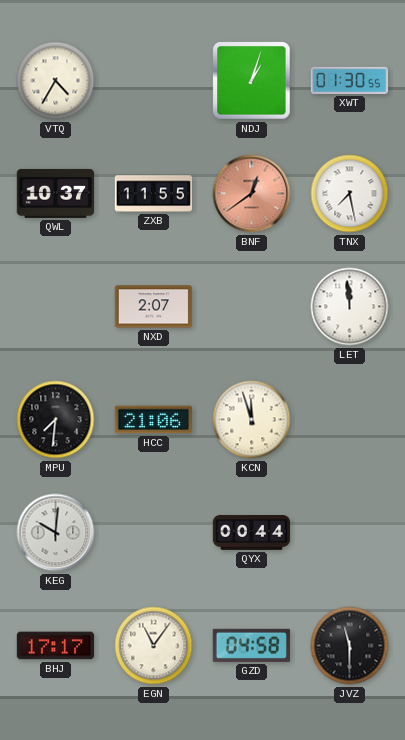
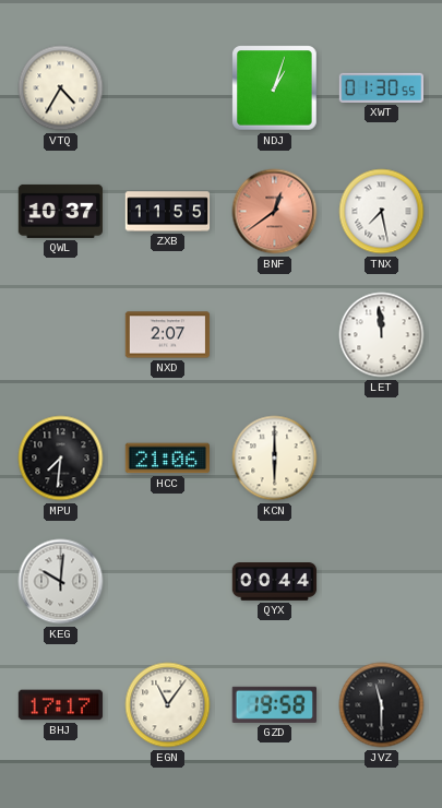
KCN: 11:57 -> 6:00
GZD: 04:58 -> 19:58
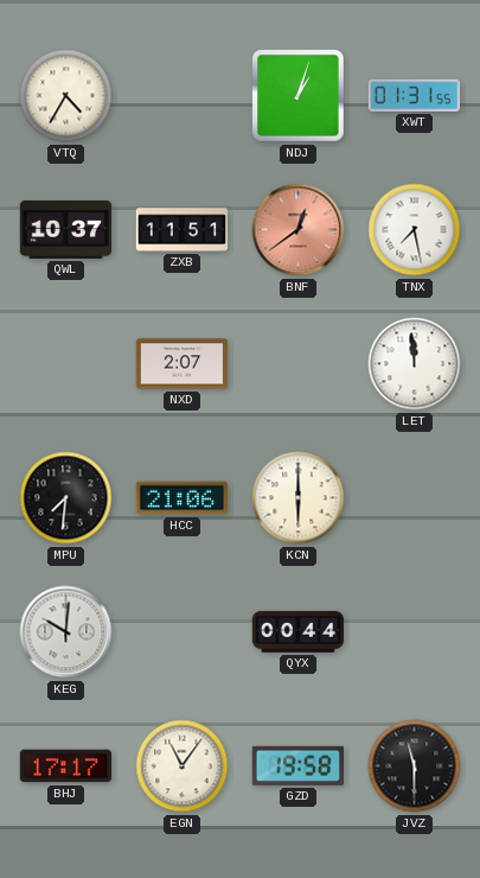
XWT: 01:30 -> 01:31
ZXB: 11:55 -> 11:51
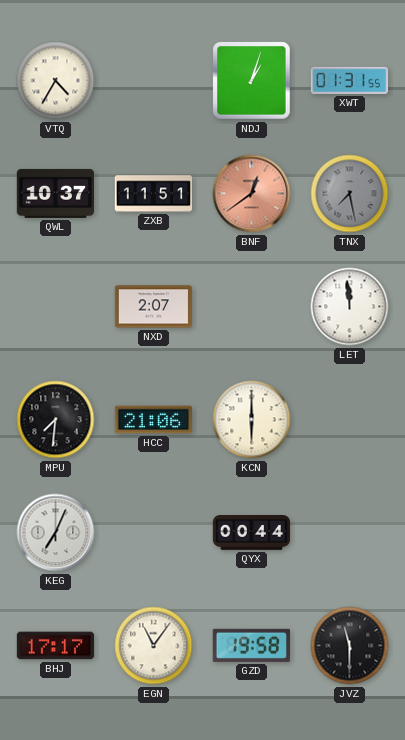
TNX dial: white -> grey
KEG: 10:01 -> 7:04
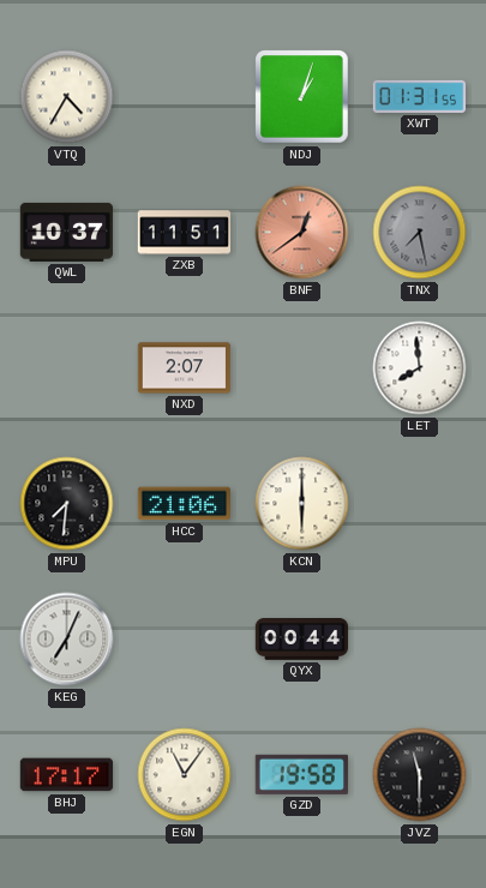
LET: 11:59 -> 7:59
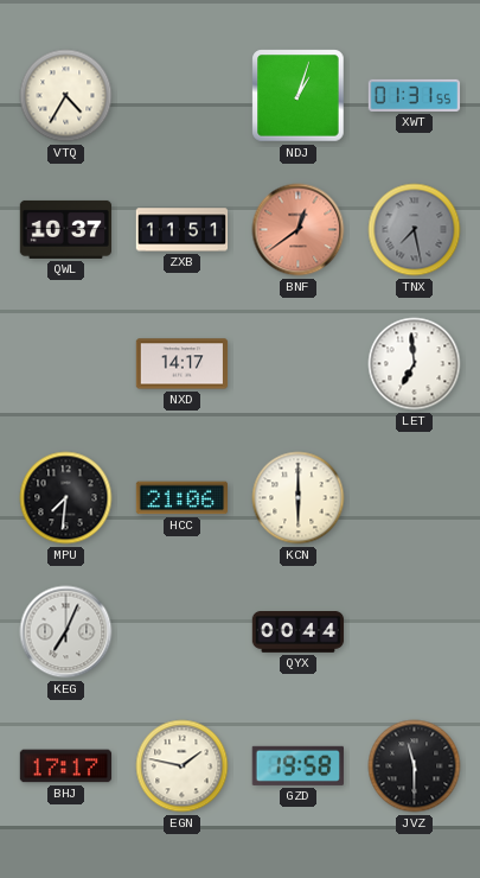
NXD: 2:07 -> 14:17
LET: 7:59 -> 6:59
EGN: 11:06 -> 1:47
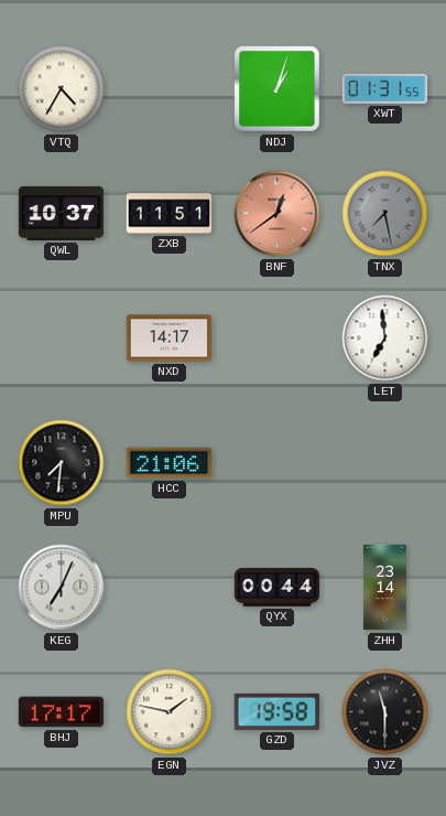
KCN: 6:00 -> none
ZHH: none -> 23:14
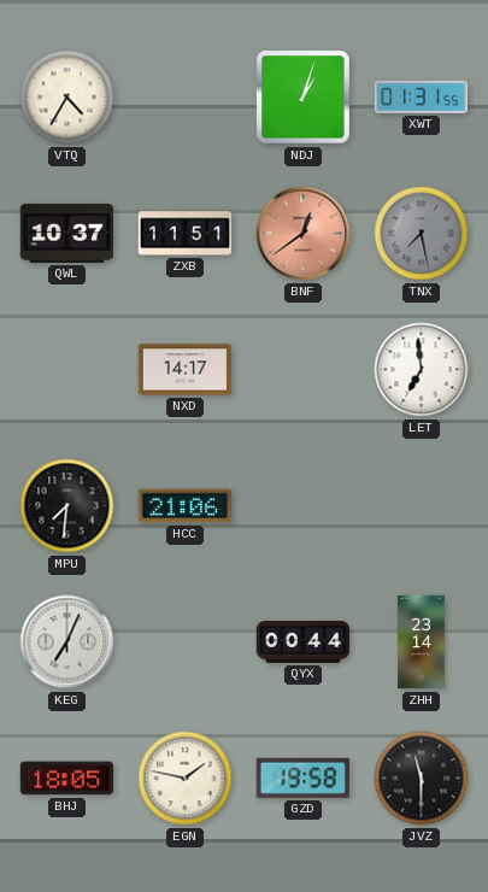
BHJ: 17:17 -> 18:05
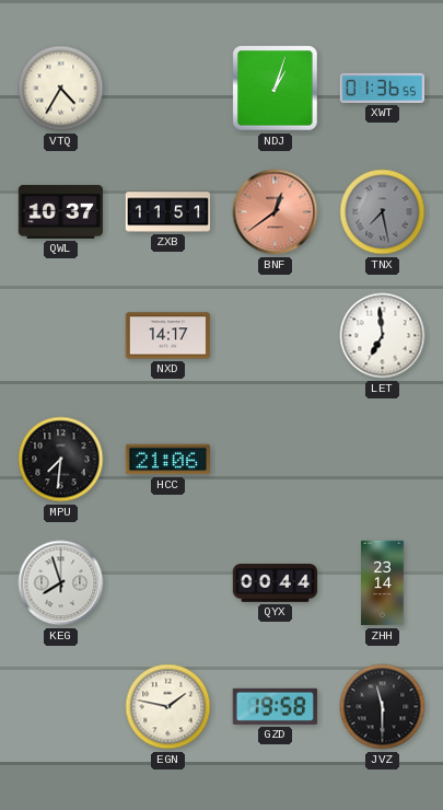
XWT: 01:31 -> 01:36
KEG: 7:04 -> 7:57
BHJ: 18:05 -> none
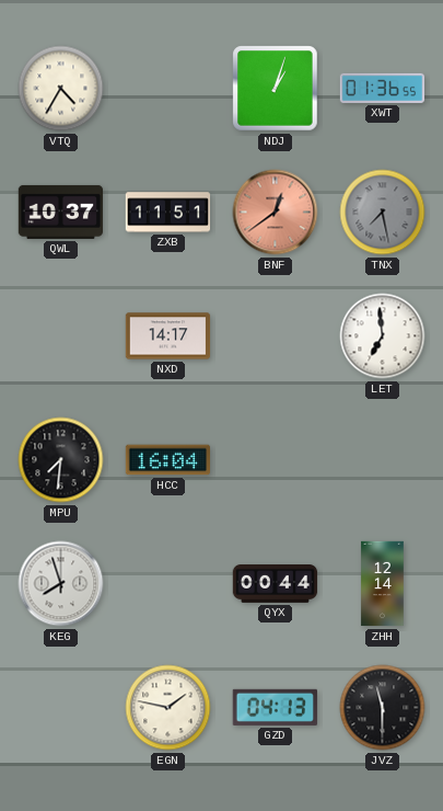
HCC: 21:06 -> 16:04
ZHH: 23:14 -> 12:14
GZD: 19:58 -> 04:13
